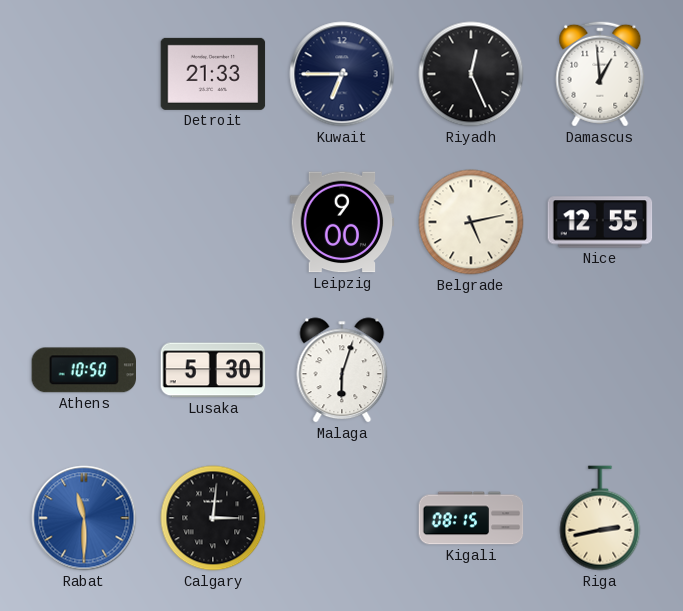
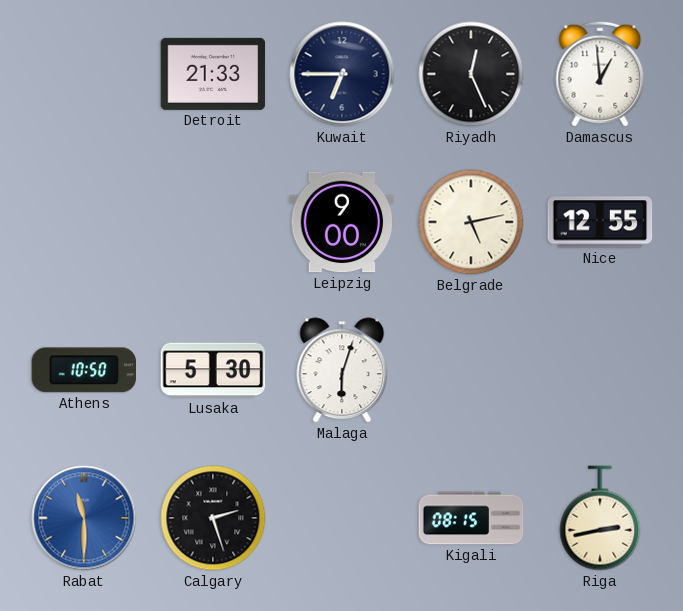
Calgary: 3:01 -> 2:27
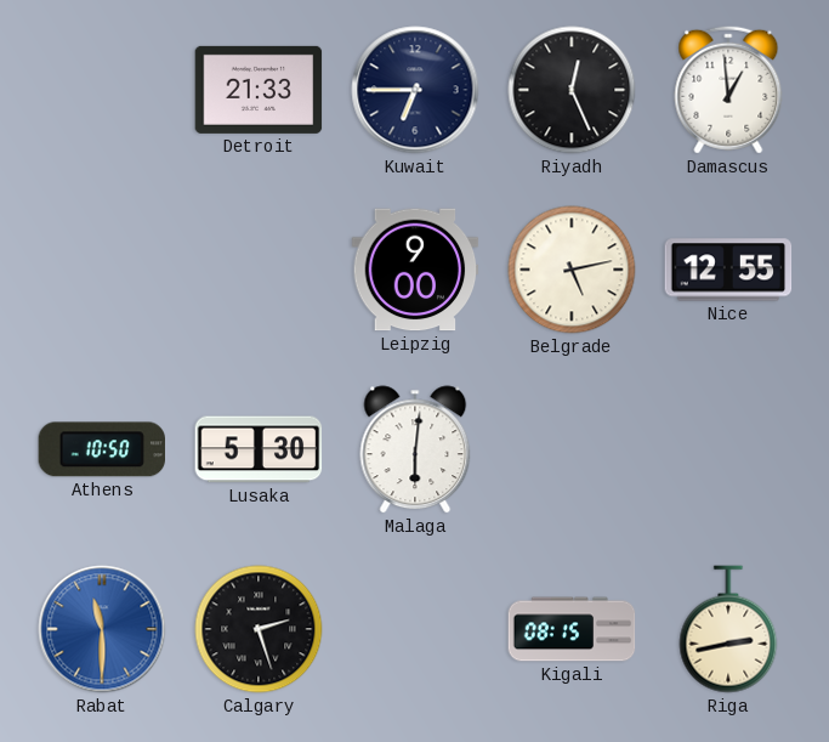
Malaga: 6:03 -> 6:01
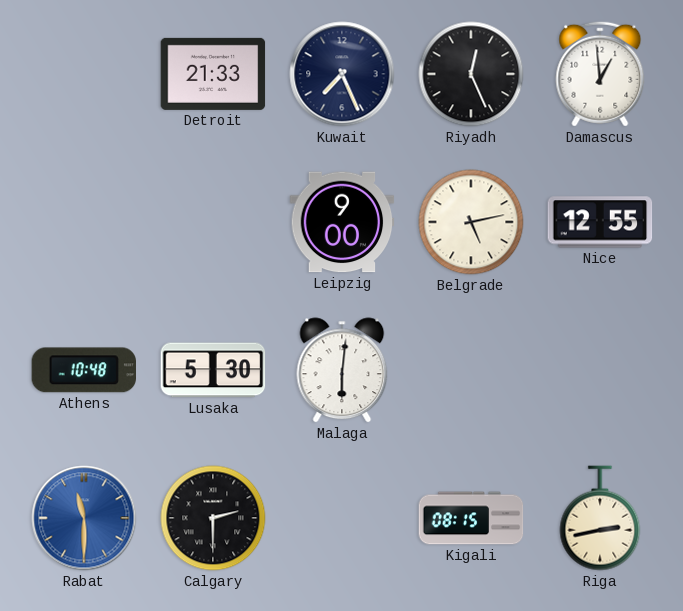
Kuwait: 6:45 -> 7:26
Athens: 10:50 -> 10:48
Calgary: 2:27 -> 2:30
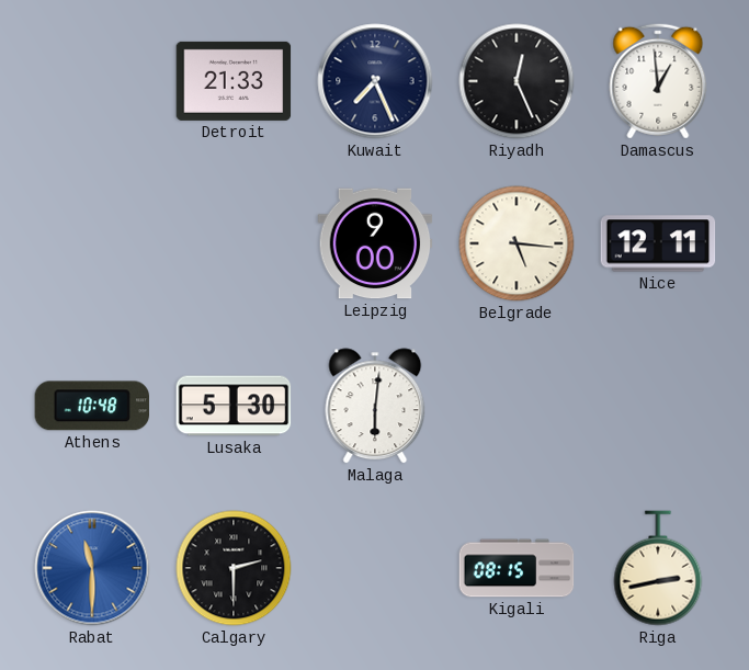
Belgrade: 5:13 -> 5:16
Nice: 12:55 -> 12:11
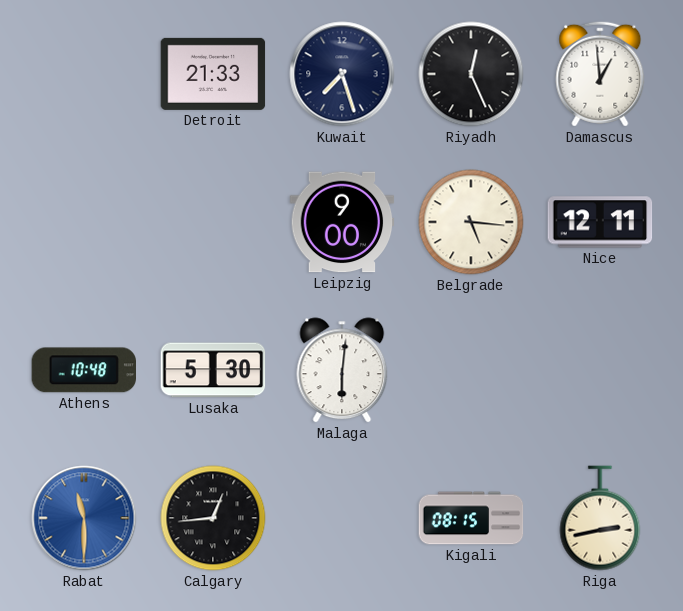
Kuwait: 7:26 -> 7:27
Calgary: 2:30 -> 12:44
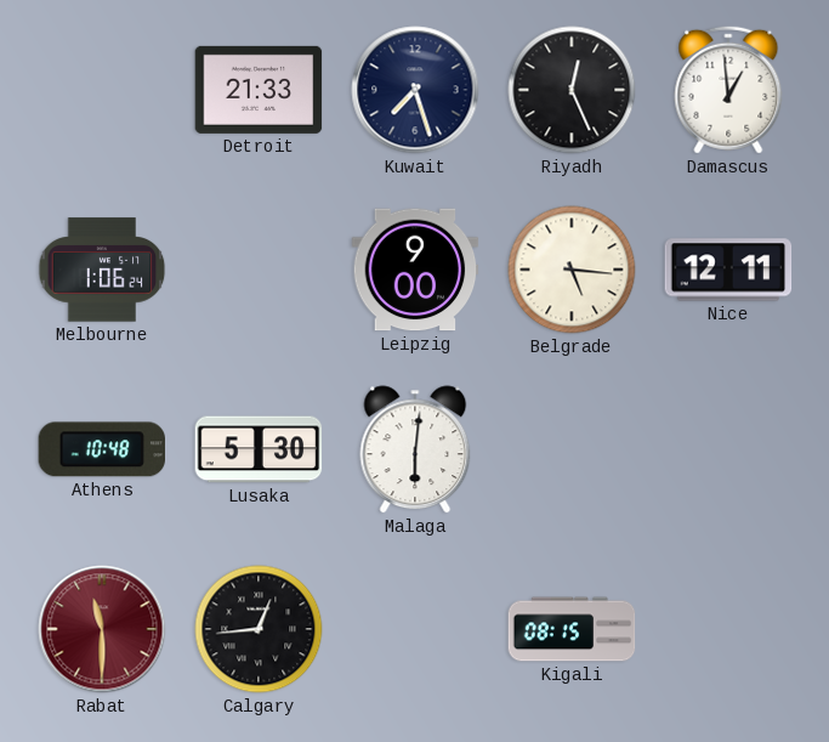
Melbourne: none -> 1:06
Rabat dial: blue -> burgundy
Riga: 2:43 -> none
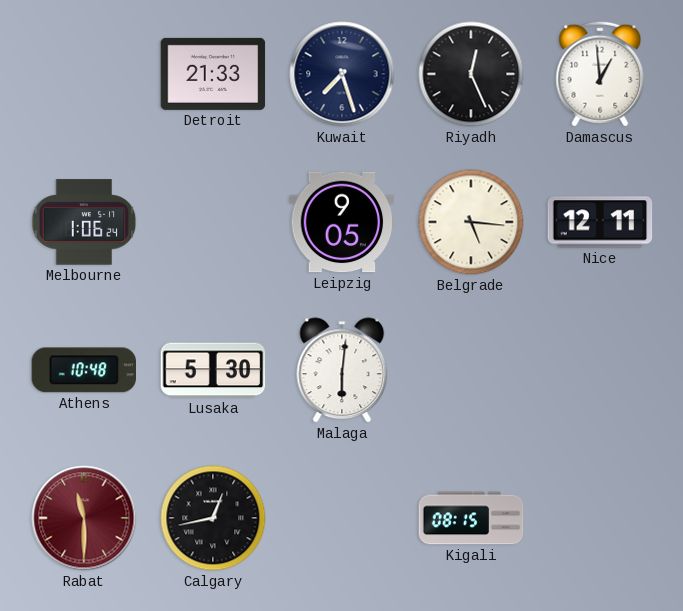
Leipzig: 9:00 -> 9:05
Calgary: 12:44 -> 12:43
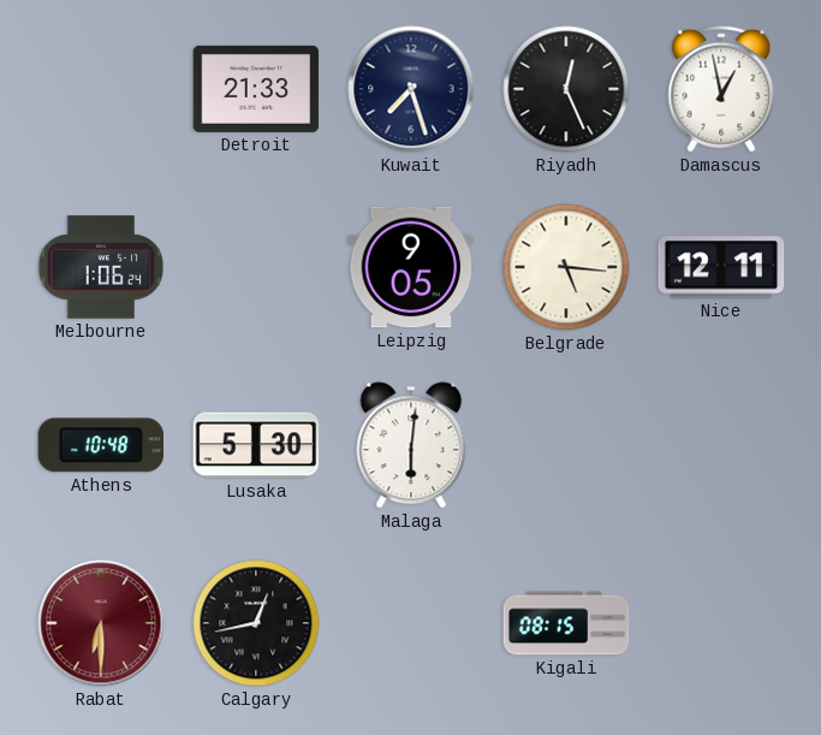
Damascus: 12:59 -> 12:58
Rabat: 11:30 -> 6:30
